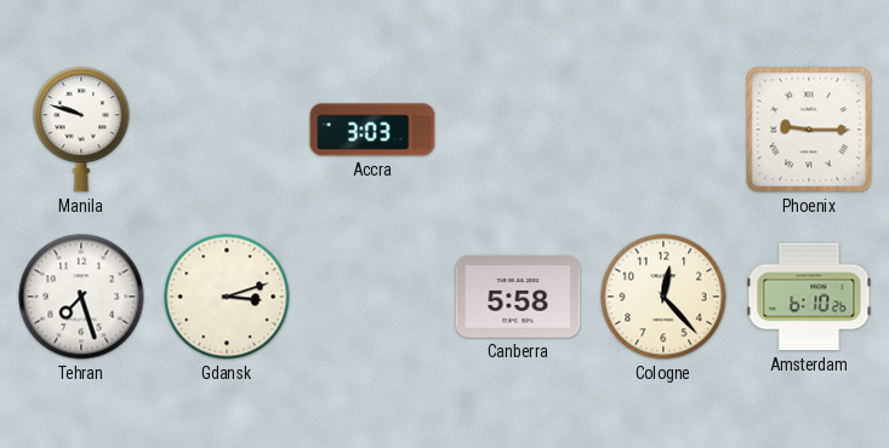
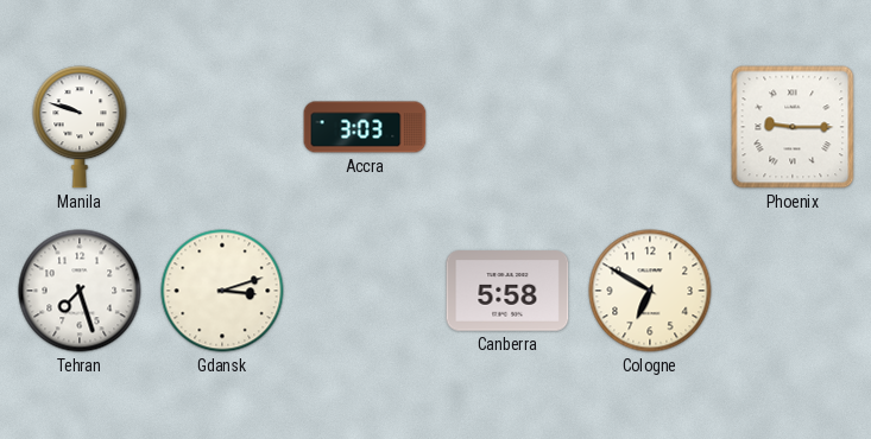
Cologne: 12:23 -> 6:50
Amsterdam: 6:10 -> none
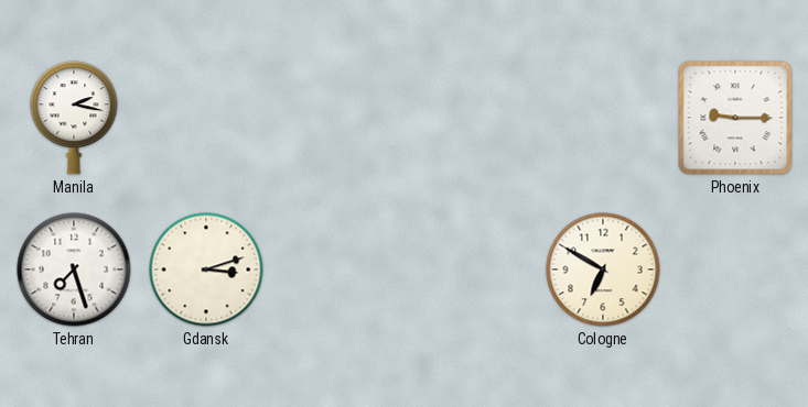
Manila: 9:48 -> 2:17
Accra: 3:03 -> none
Canberra: 5:58 -> none
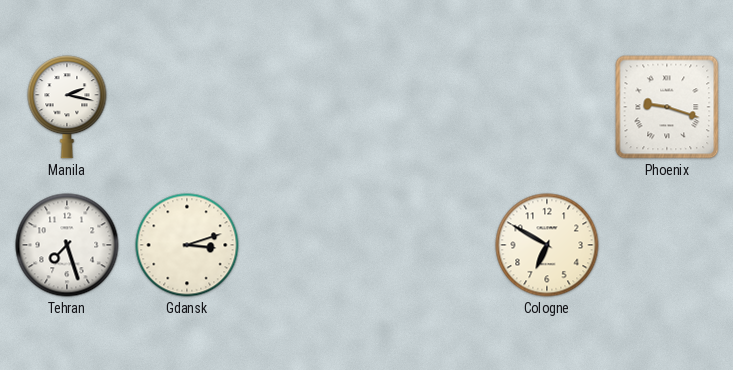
Phoenix: 9:15 -> 9:18
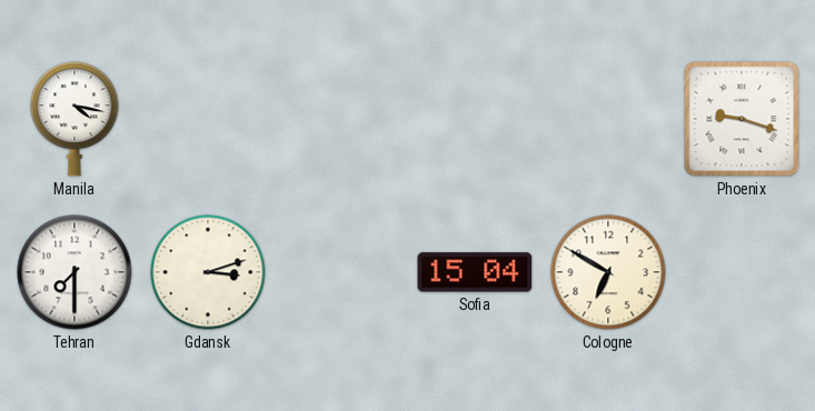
Manila: 2:17 -> 4:17
Tehran: 7:27 -> 7:30
Sofia: none -> 15:04
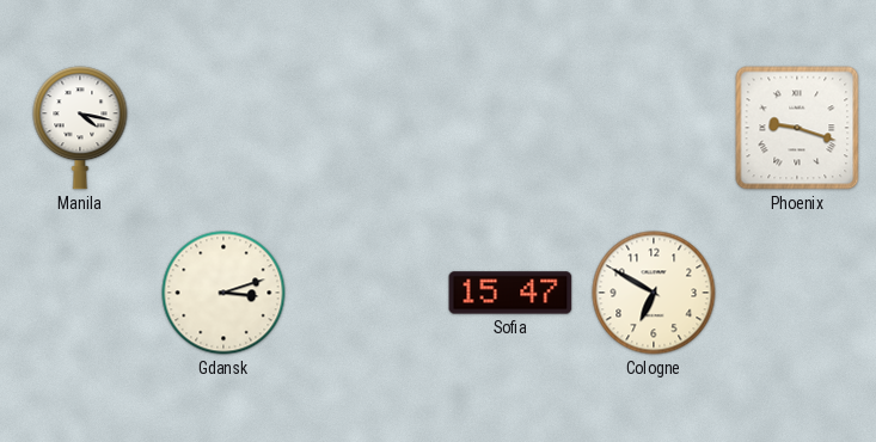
Tehran: 7:30 -> none
Sofia: 15:04 -> 15:47
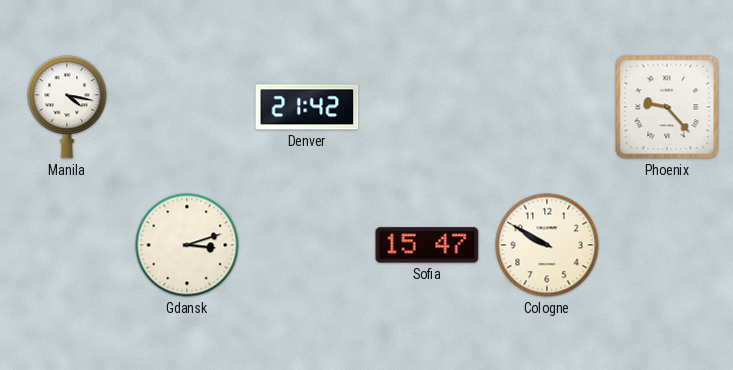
Denver: none -> 21:42
Phoenix: 9:18 -> 9:23
Cologne: 6:50 -> 9:50
